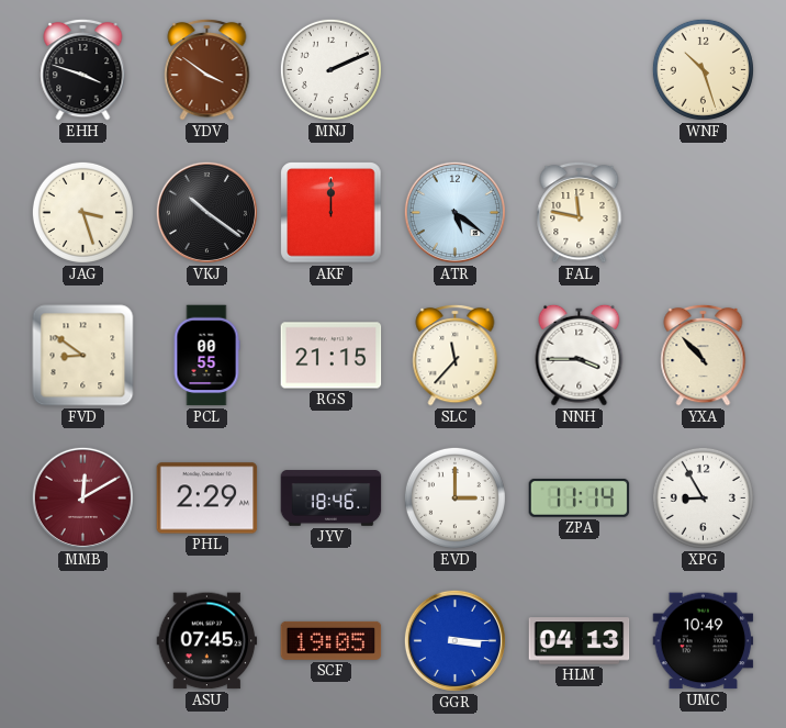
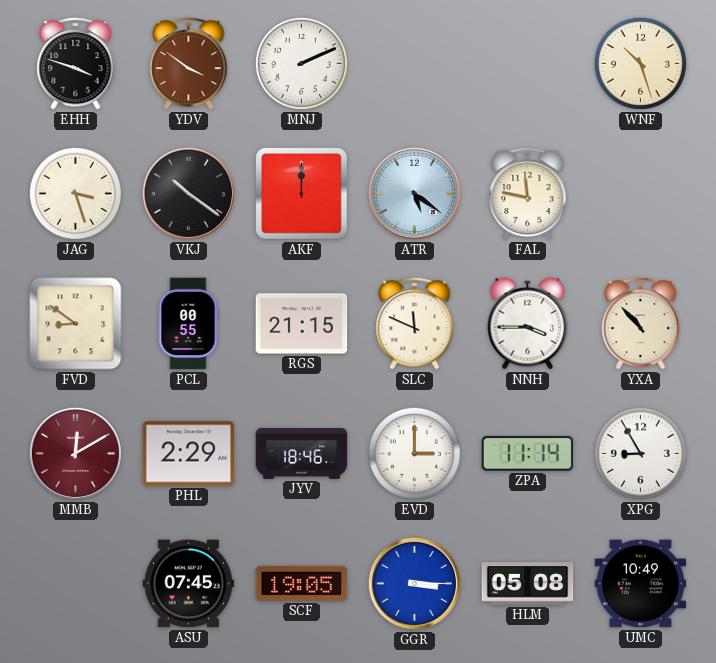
SLC: 11:37 -> 11:49
HLM: 04:13 -> 05:08
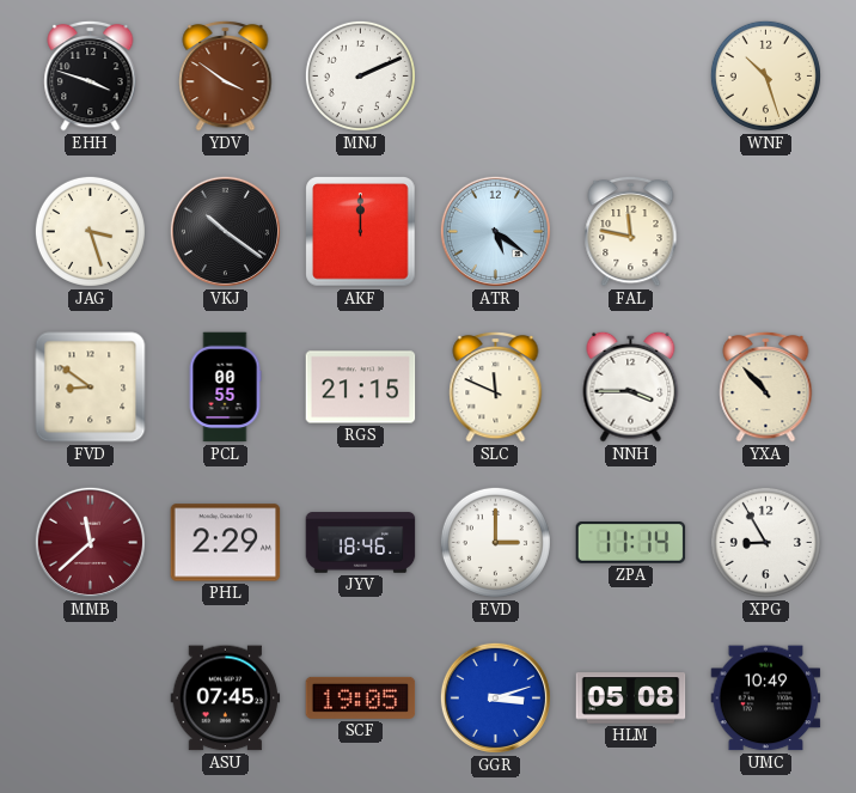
MMB: 12:10 -> 11:38
GGR: 3:15 -> 3:12
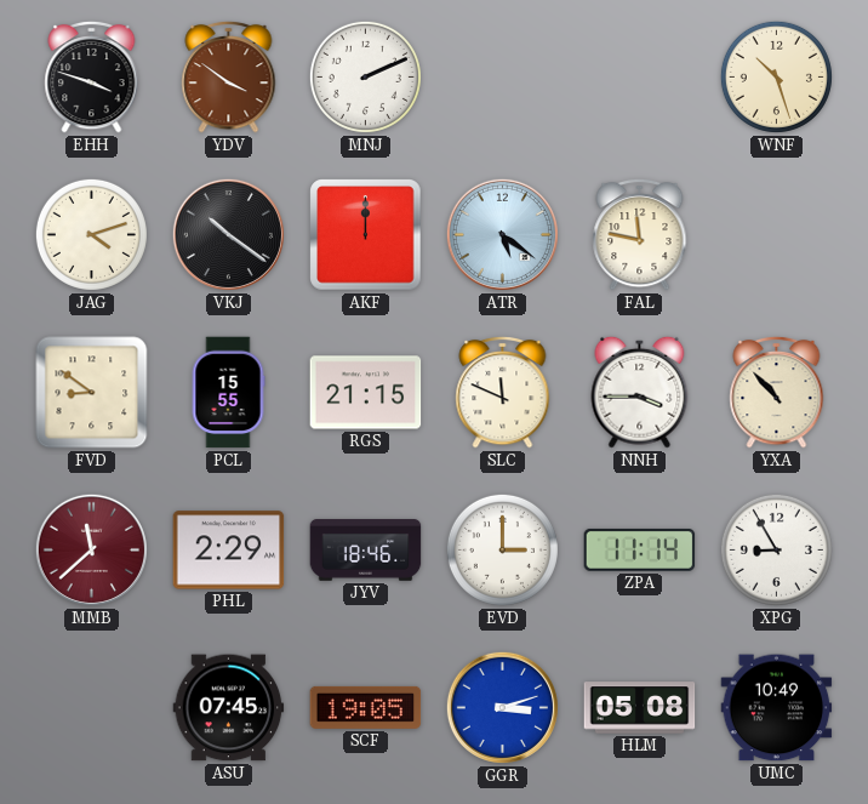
JAG: 3:27 -> 4:12
PCL: 00:55 -> 15:55
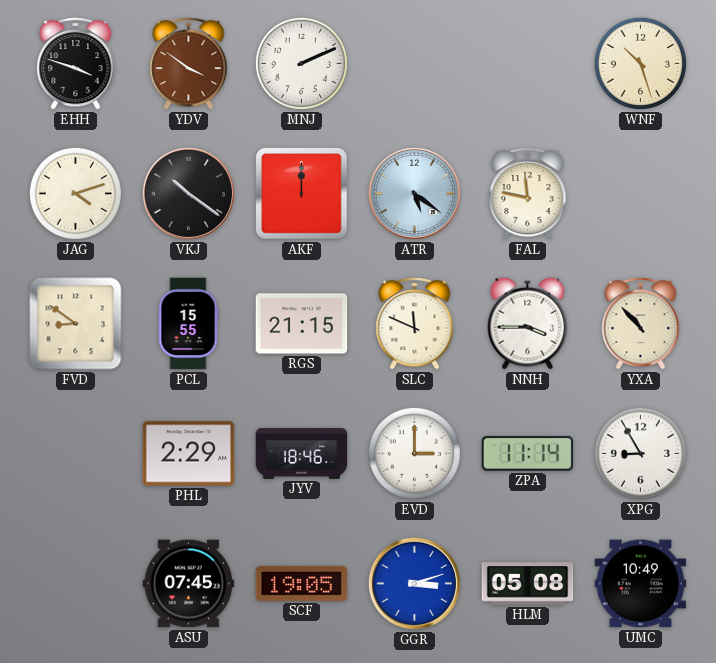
MMB: 11:38 -> none
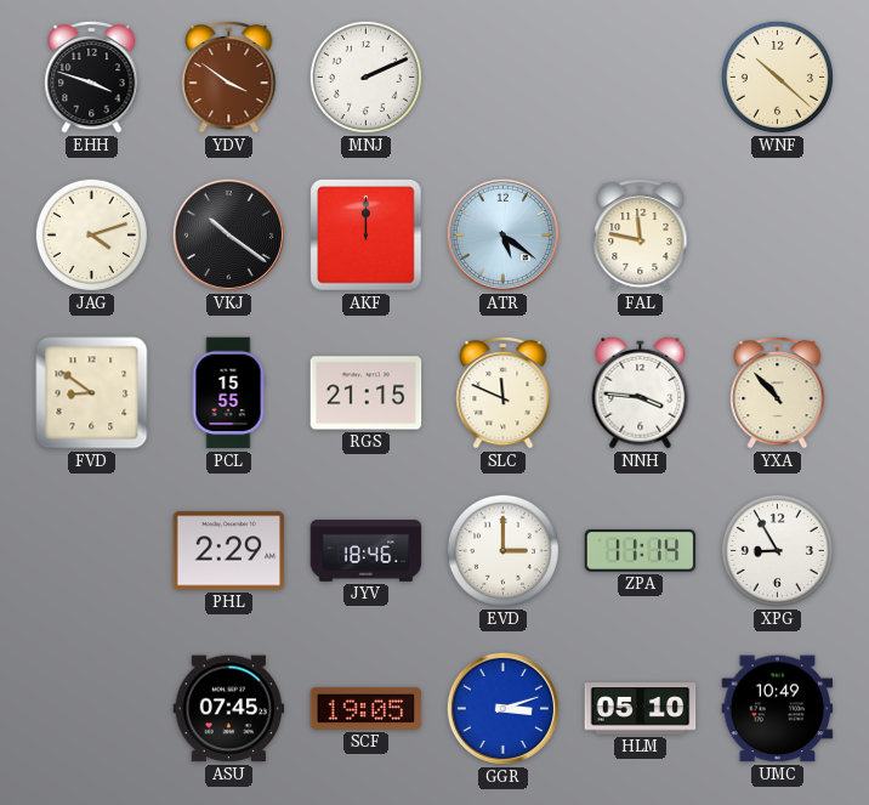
WNF: 10:27 -> 10:22
NNH: 3:45 -> 3:46
HLM: 05:08 -> 05:10
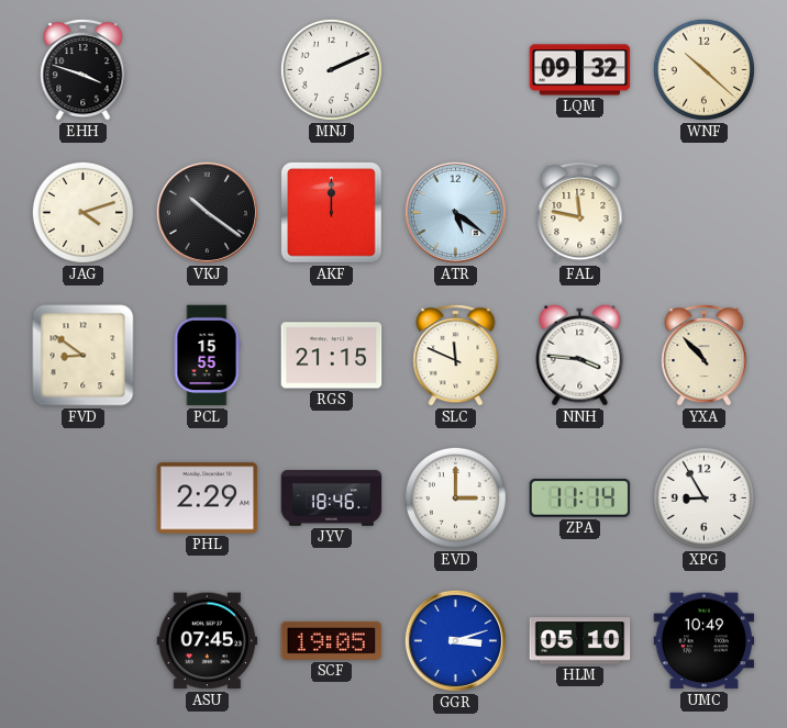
YDV: 3:51 -> none
LQM: none -> 09:32
